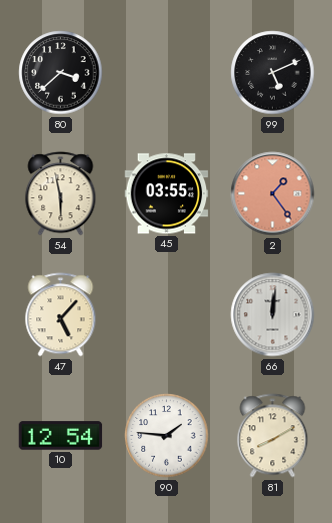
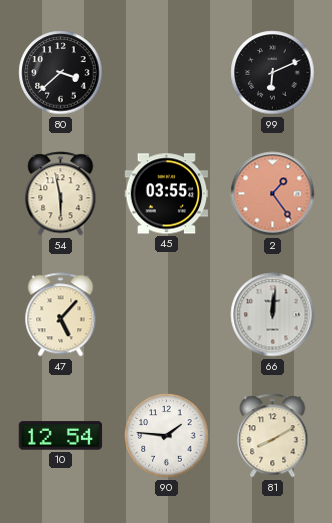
99: 5:11 -> 6:11
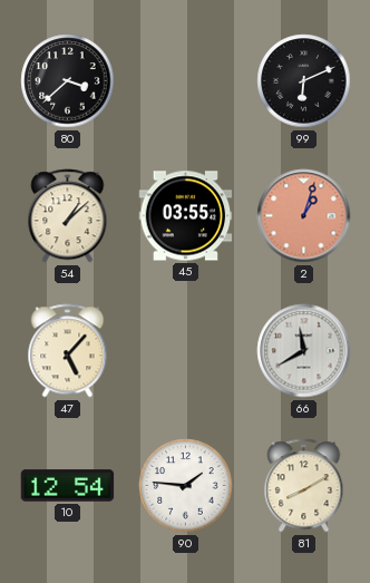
54: 5:58 -> 1:08
2: 1:24 -> 1:03
66: 12:01 -> 11:40
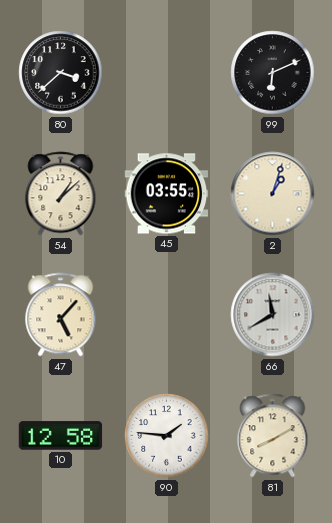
2 dial: salmon -> cream
10: 12:54 -> 12:58
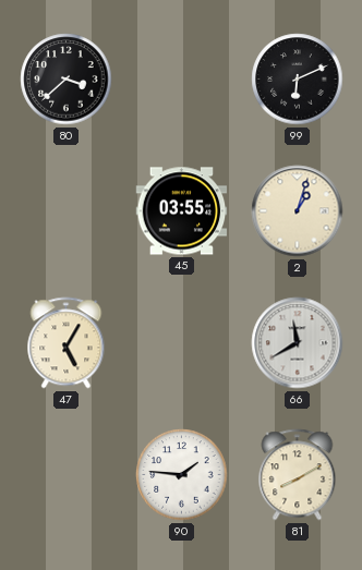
54: 1:08 -> none
47: 5:07 -> 5:05
10: 12:58 -> none
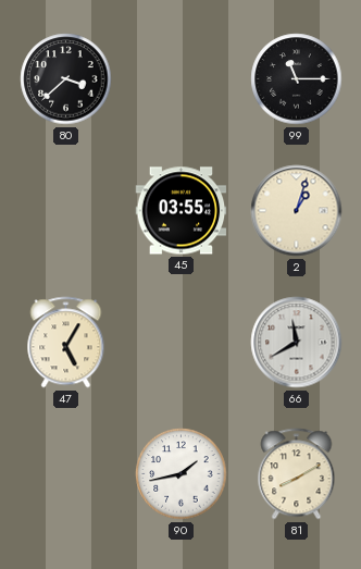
99: 6:11 -> 11:15
90: 1:46 -> 1:43
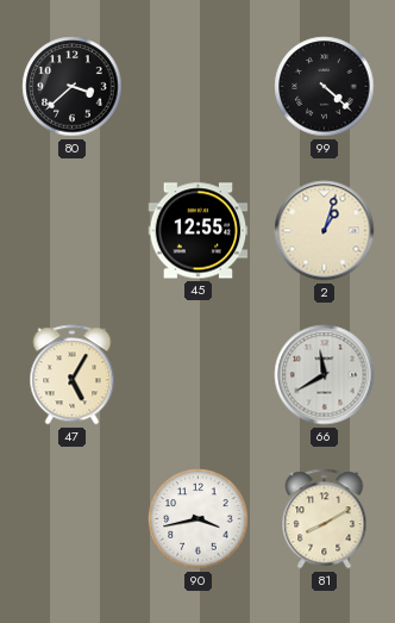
99: 11:15 -> 4:22
45: 03:55 -> 12:55
90: 1:43 -> 3:43
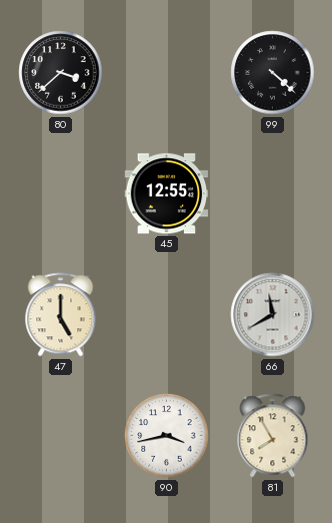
2: 1:03 -> none
47: 5:05 -> 5:00
81: 8:10 -> 7:55
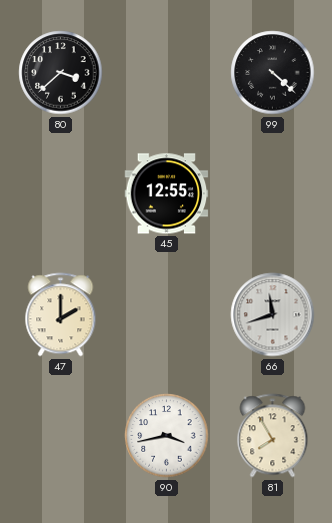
47: 5:00 -> 2:00
66: 11:40 -> 11:42
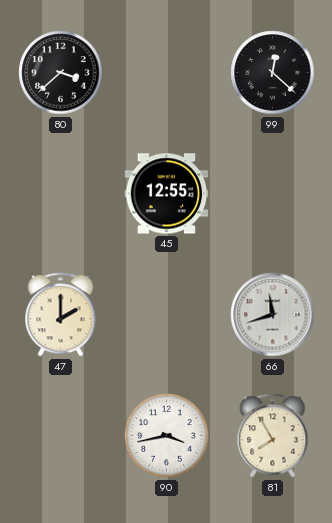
99: 4:22 -> 12:22
